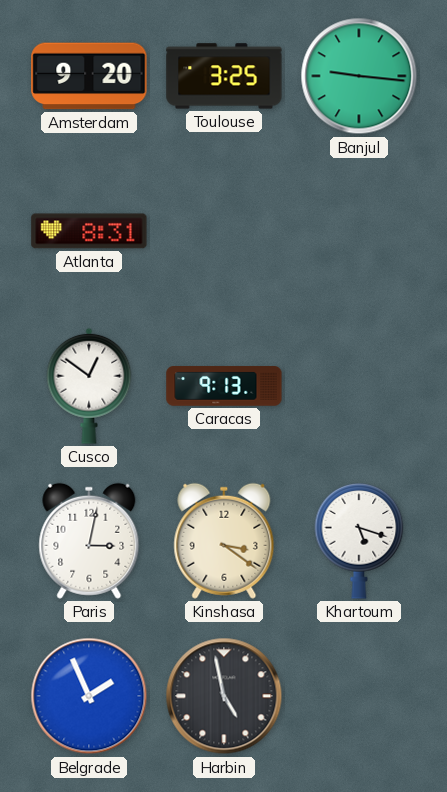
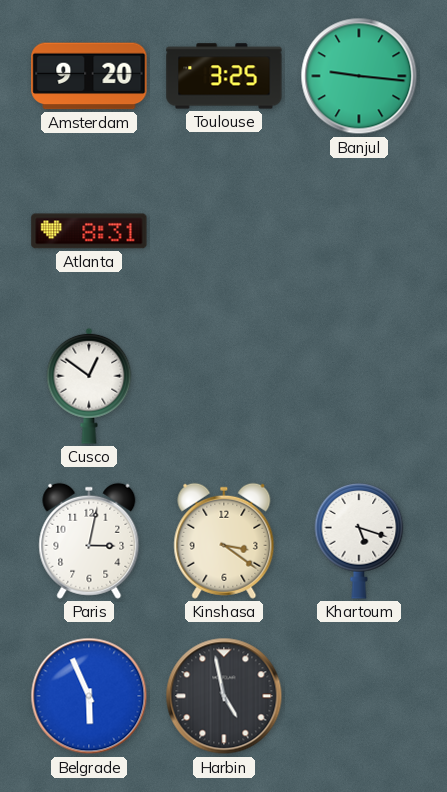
Caracas: 9:13 -> none
Belgrade: 1:56 -> 5:56
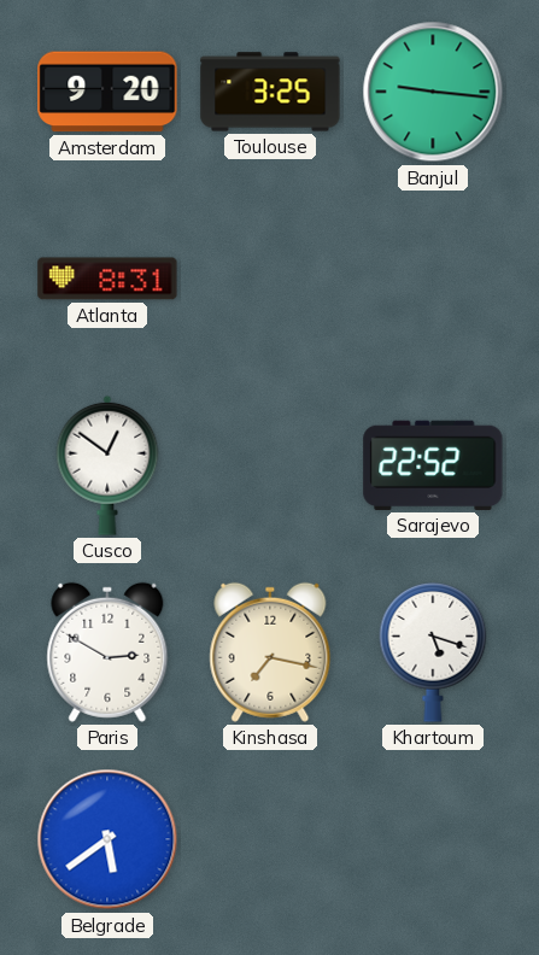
Sarajevo: none -> 22:52
Paris: 3:02 -> 2:50
Kinshasa: 3:21 -> 7:17
Belgrade: 5:56 -> 5:39
Harbin: 4:58 -> none
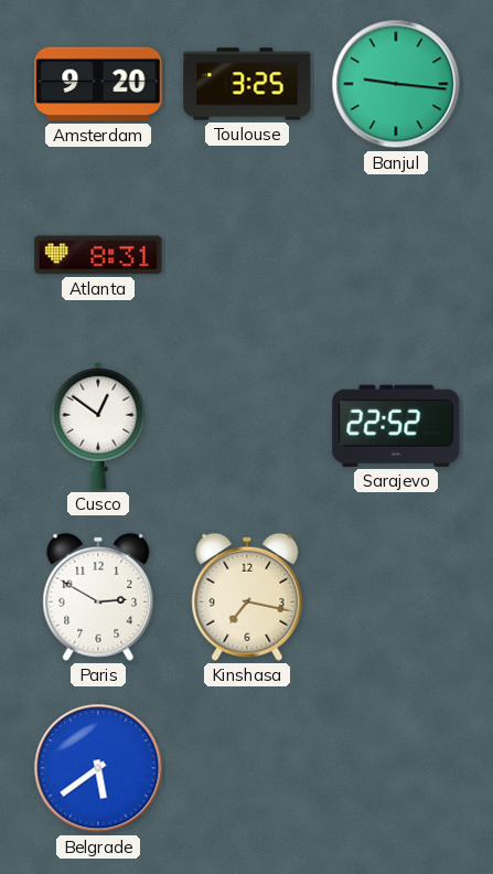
Khartoum: 5:18 -> none
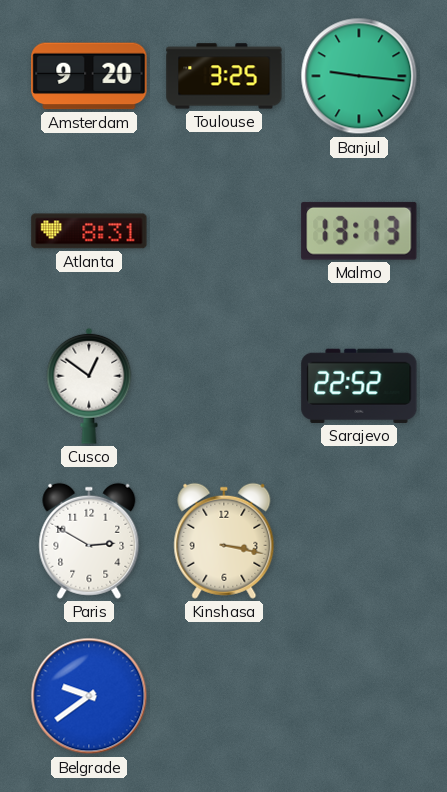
Malmo: none -> 13:13
Kinshasa: 7:17 -> 3:17
Belgrade: 5:39 -> 9:39
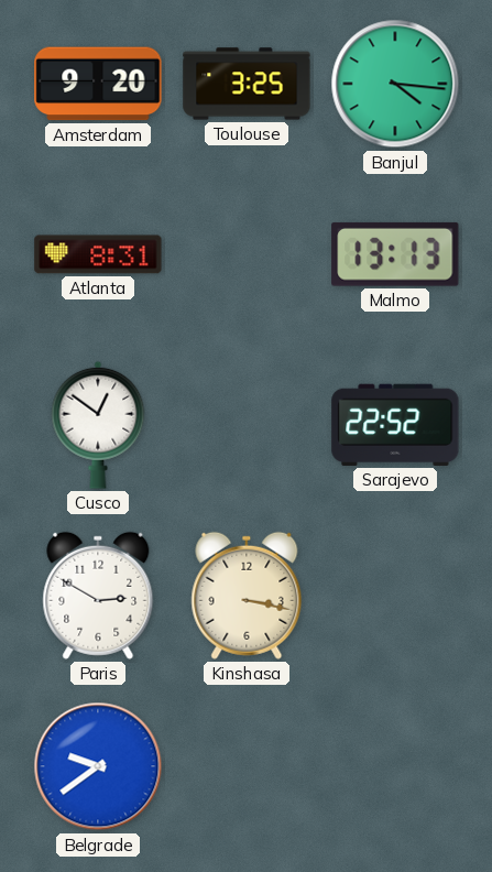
Banjul: 9:16 -> 4:16
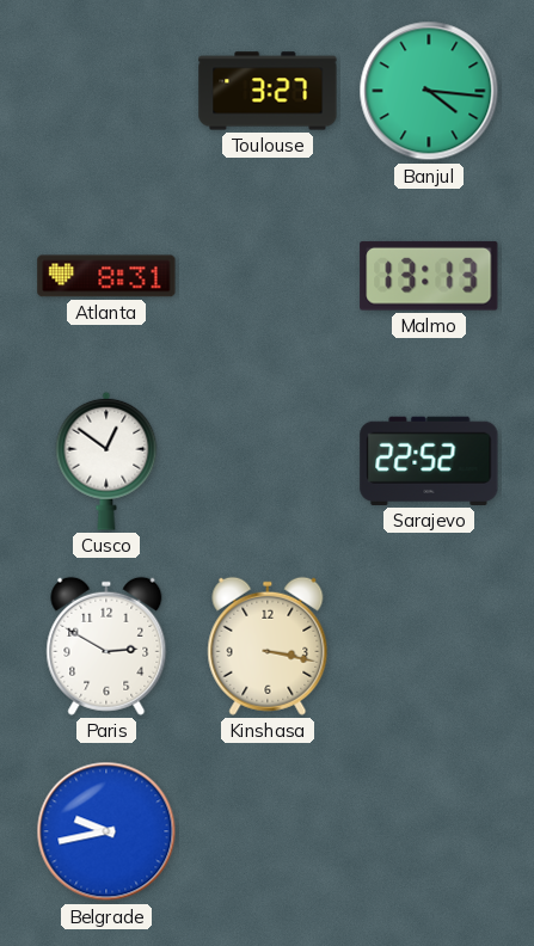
Amsterdam: 9:20 -> none
Toulouse: 3:25 -> 3:27
Belgrade: 9:39 -> 9:43
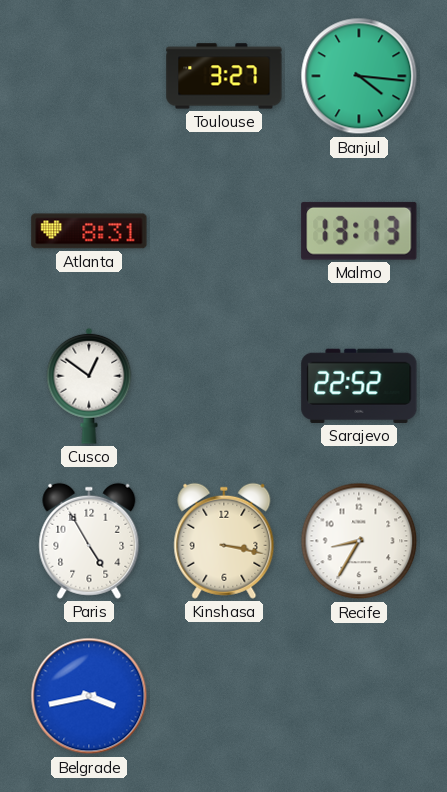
Paris: 2:50 -> 4:55
Recife: none -> 8:35
Belgrade: 9:43 -> 3:43
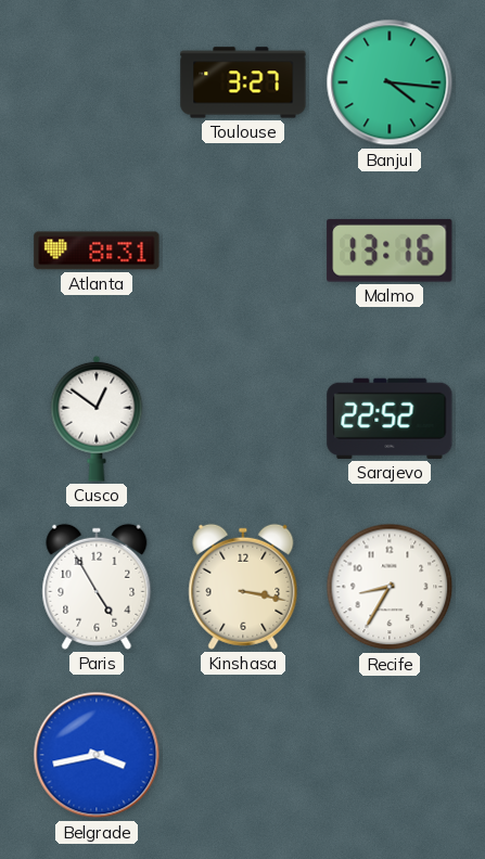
Malmo: 13:13 -> 13:16
